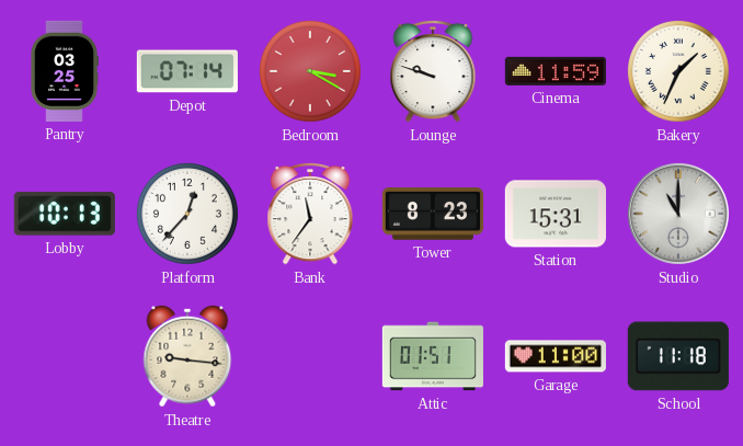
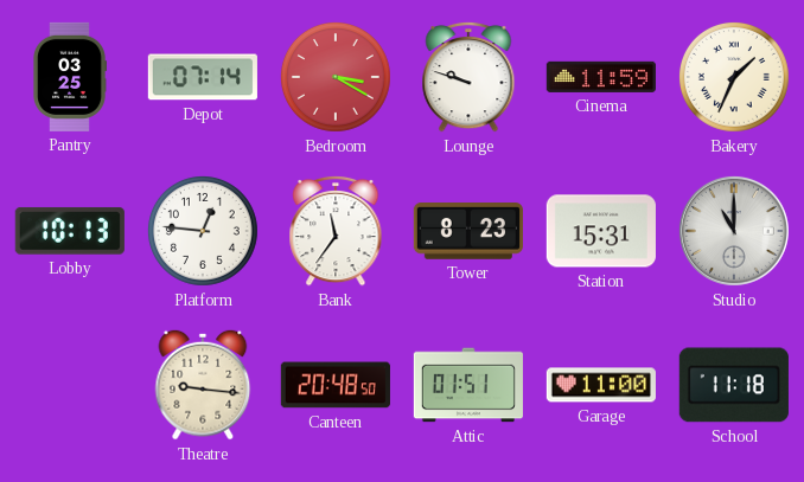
Platform: 12:37 -> 12:46
Canteen: none -> 20:48
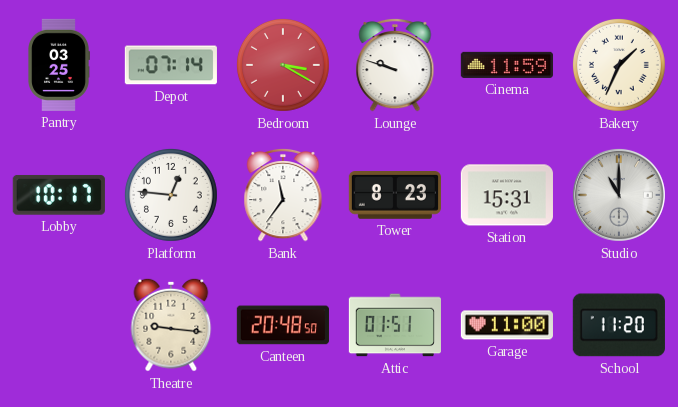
Lobby: 10:13 -> 10:17
School: 11:18 -> 11:20
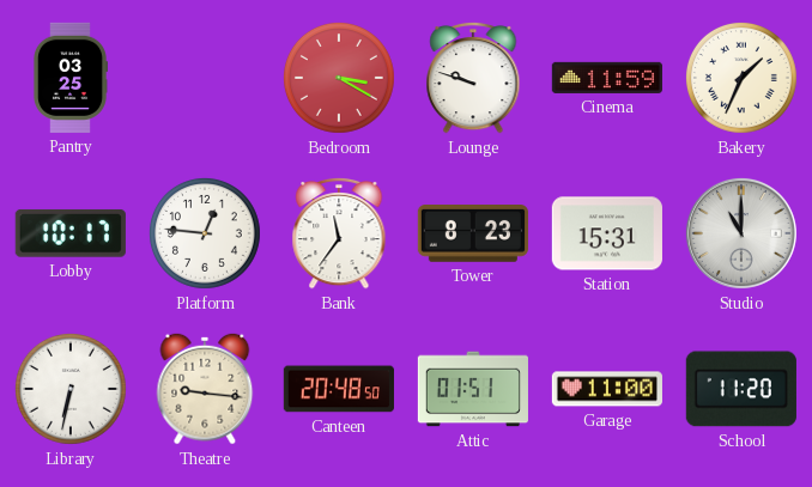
Depot: 07:14 -> none
Library: none -> 6:32
